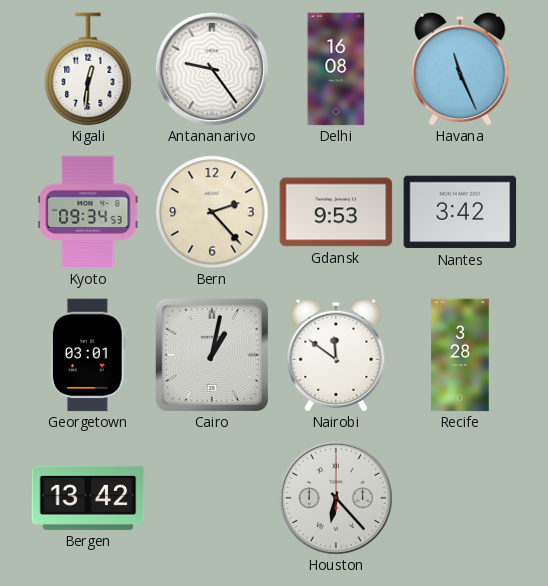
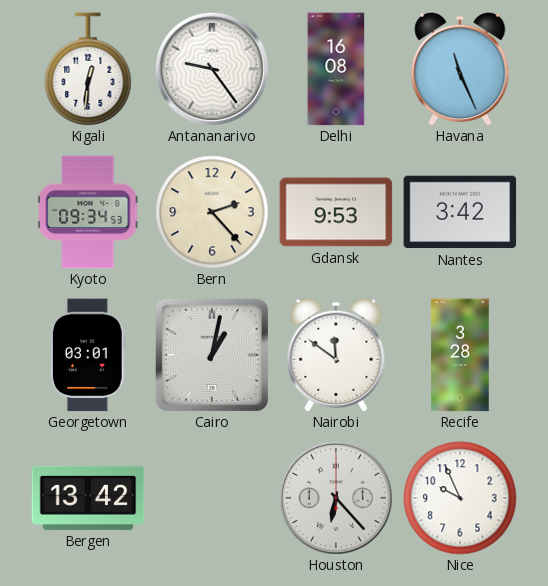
Nice: none -> 9:56
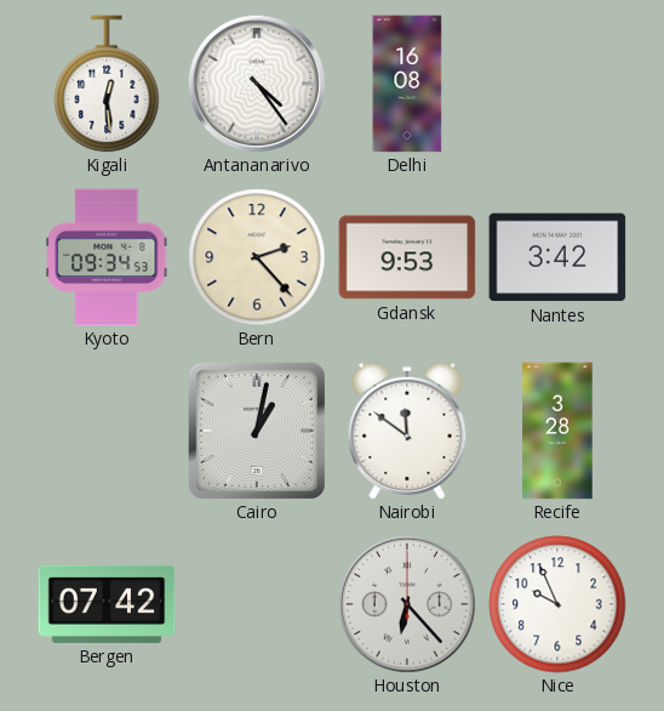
Kigali: 12:31 -> 12:29
Antananarivo: 9:24 -> 4:24
Havana: 11:26 -> none
Georgetown: 03:01 -> none
Bergen: 13:42 -> 07:42
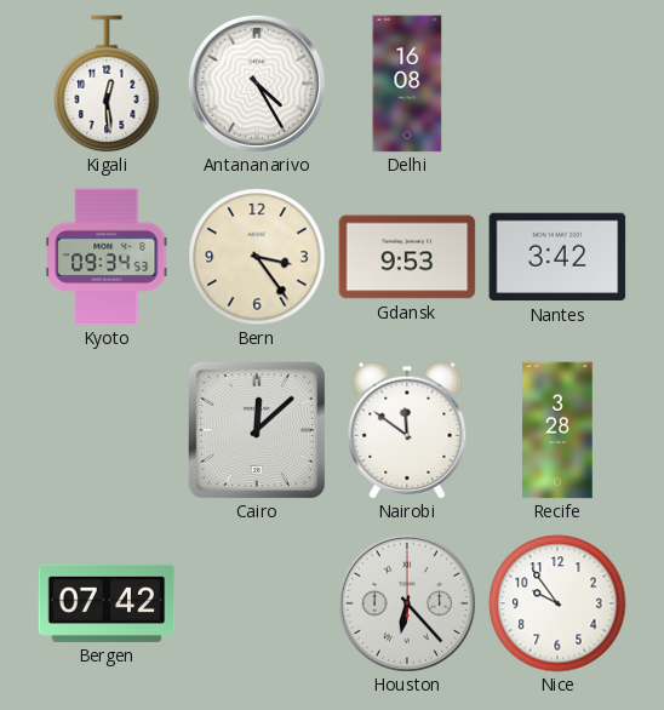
Antananarivo: 4:24 -> 4:25
Bern: 2:23 -> 3:24
Cairo: 1:02 -> 12:08
Nice: 9:56 -> 9:54
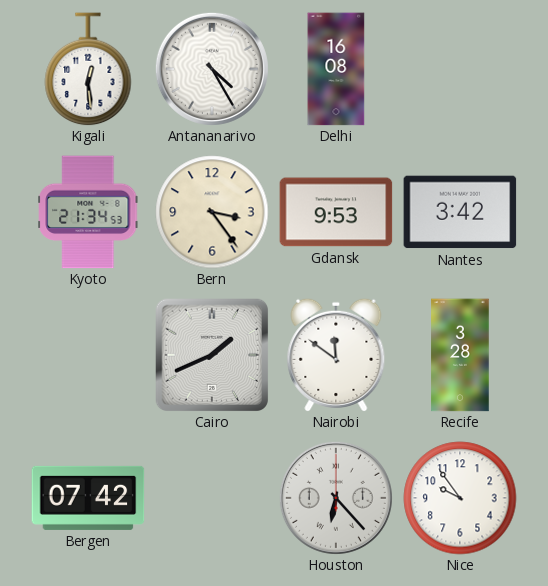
Kyoto: 09:34 -> 21:34
Cairo: 12:08 -> 1:41
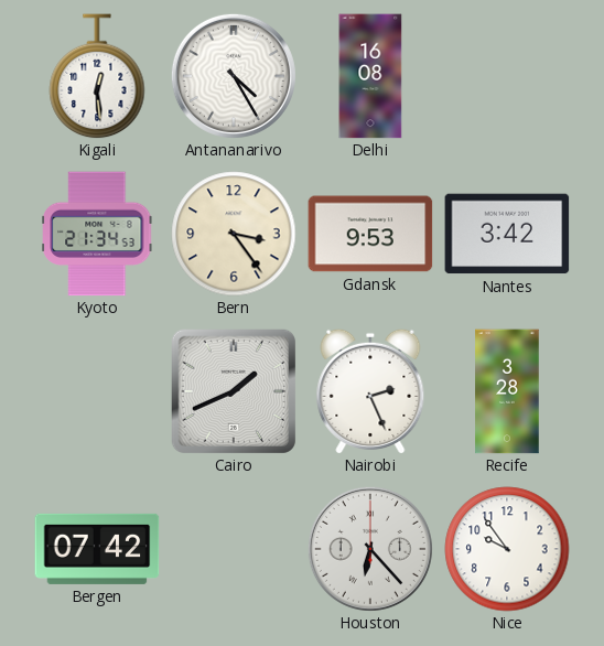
Nairobi: 11:51 -> 2:26
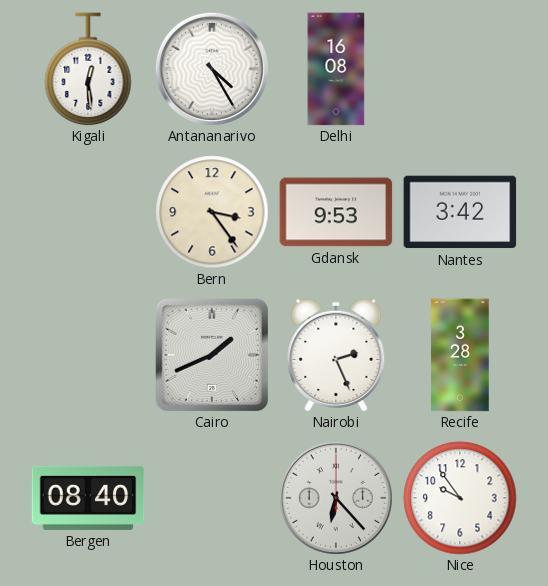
Kyoto: 21:34 -> none
Bergen: 07:42 -> 08:40
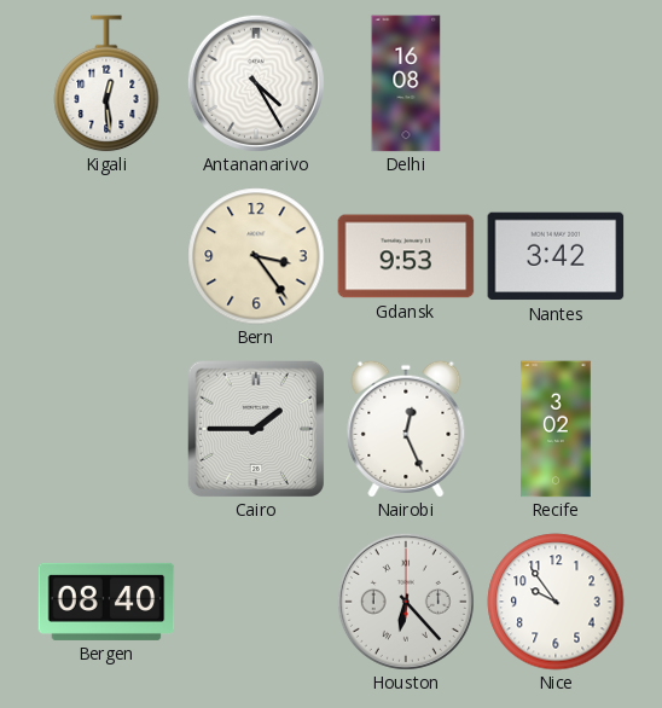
Cairo: 1:41 -> 1:45
Nairobi: 2:26 -> 12:26
Recife: 3:28 -> 3:02
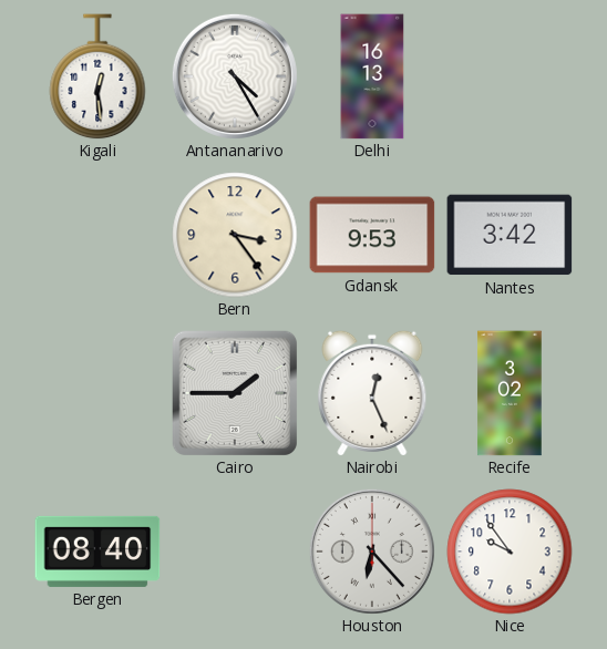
Delhi: 16:08 -> 16:13
